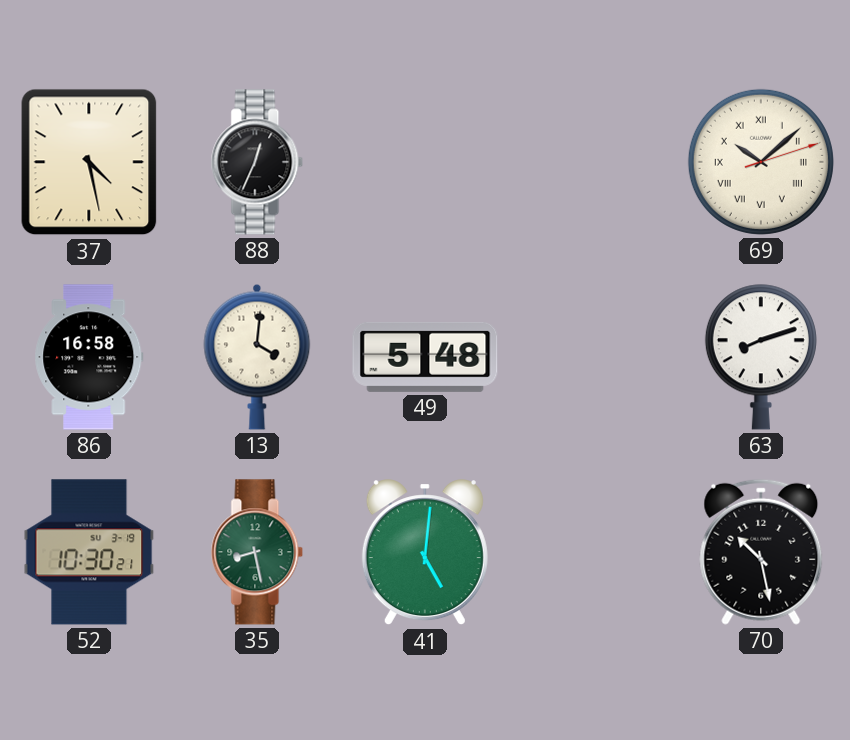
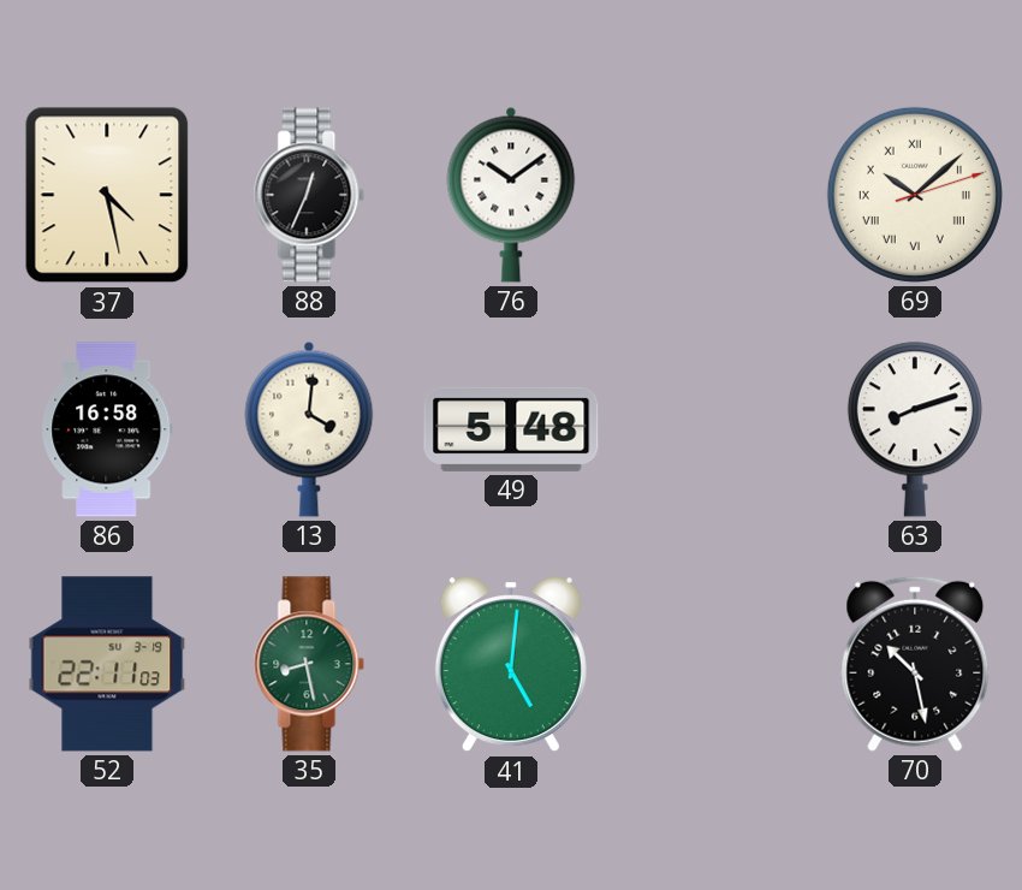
76: none -> 10:09
52: 10:30 -> 22:11
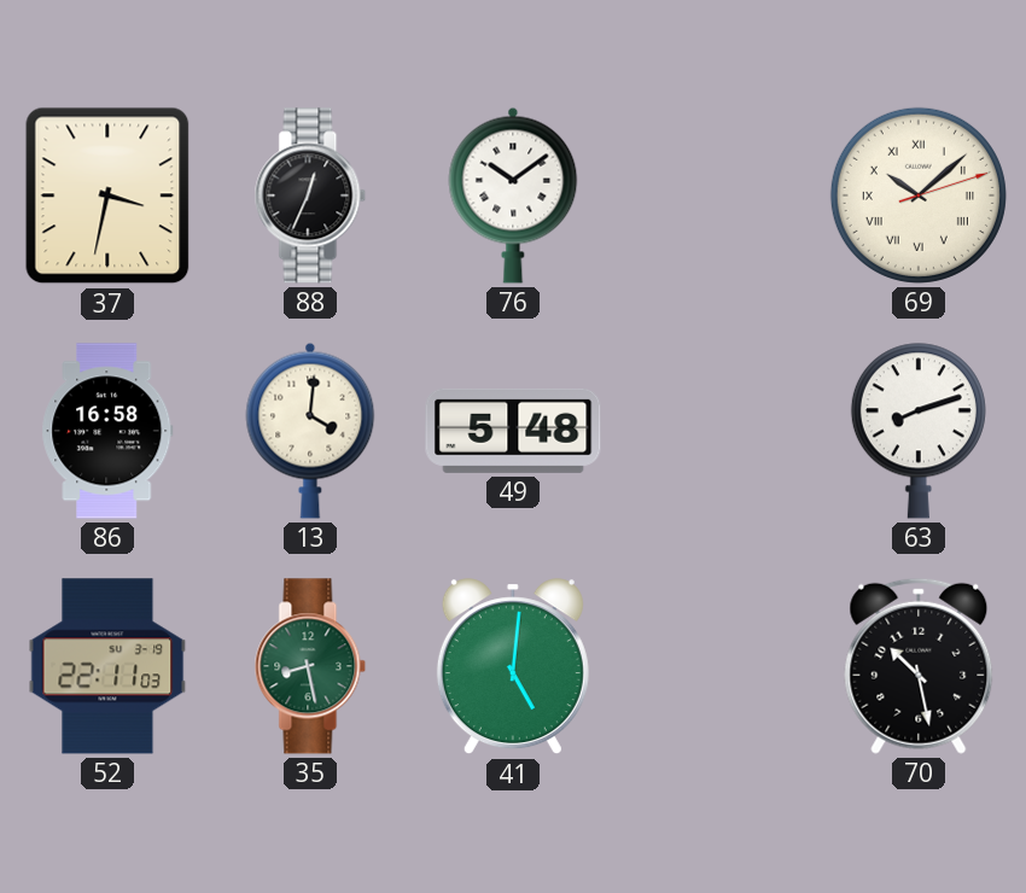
37: 4:28 -> 3:32
